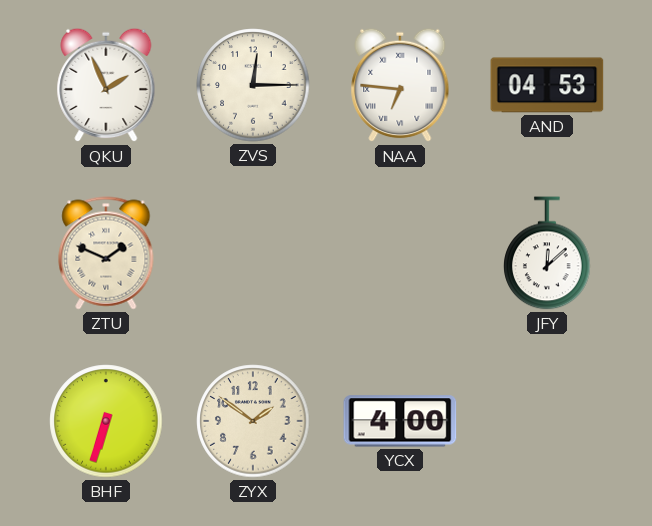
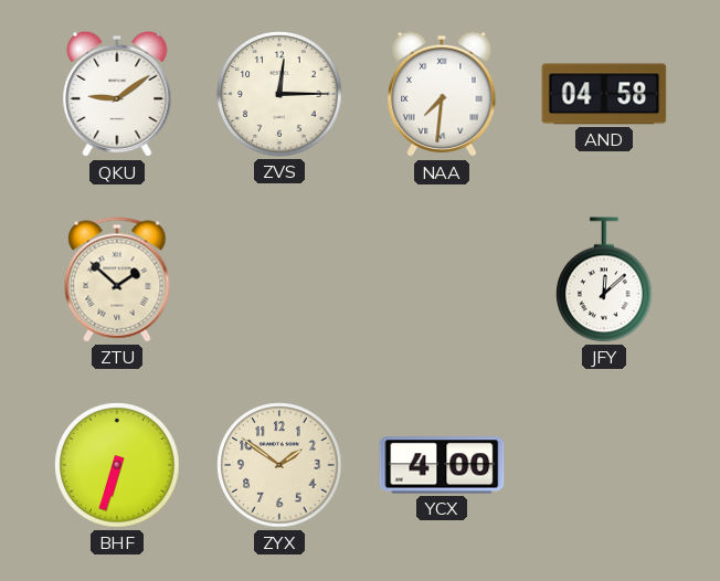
QKU: 1:56 -> 9:09
NAA: 6:46 -> 7:31
AND: 04:53 -> 04:58
ZTU: 1:49 -> 1:52
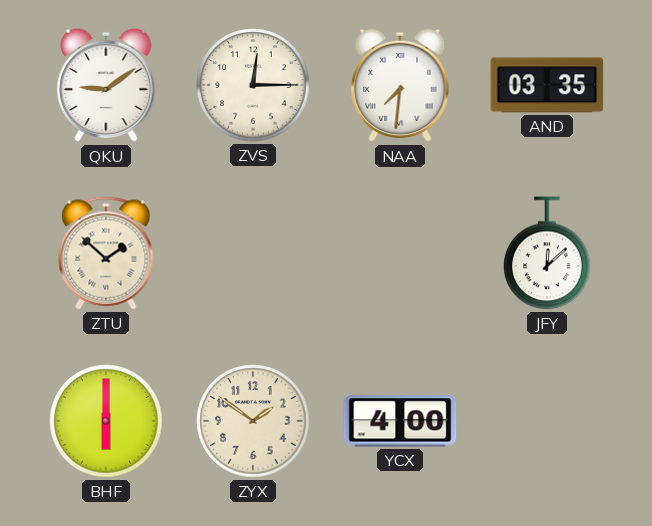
AND: 04:58 -> 03:35
BHF: 6:33 -> 6:00
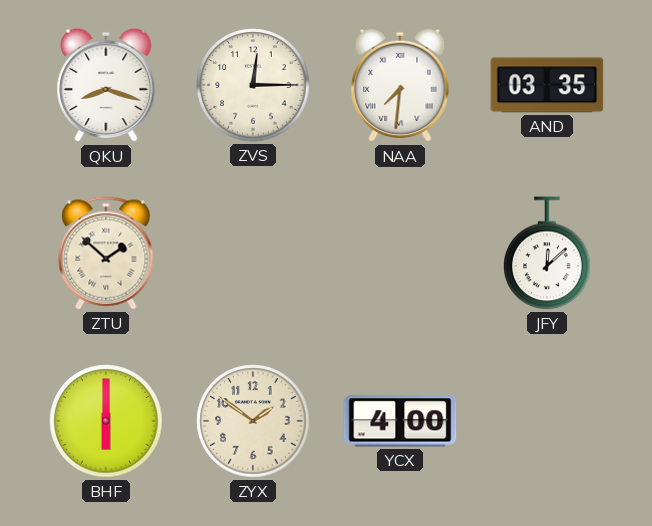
QKU: 9:09 -> 8:18
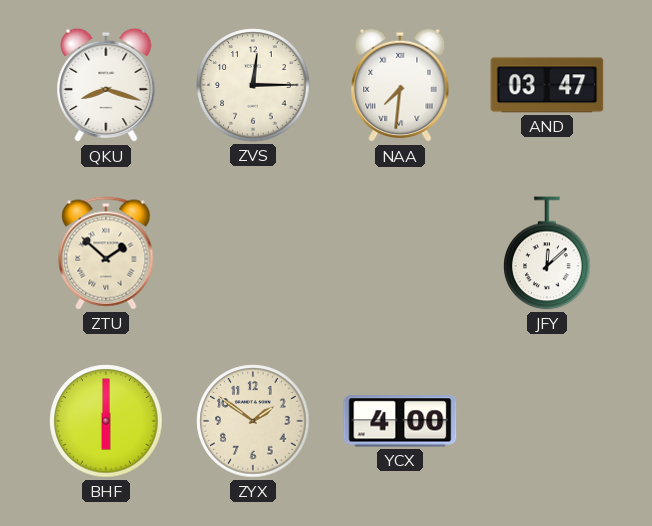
AND: 03:35 -> 03:47
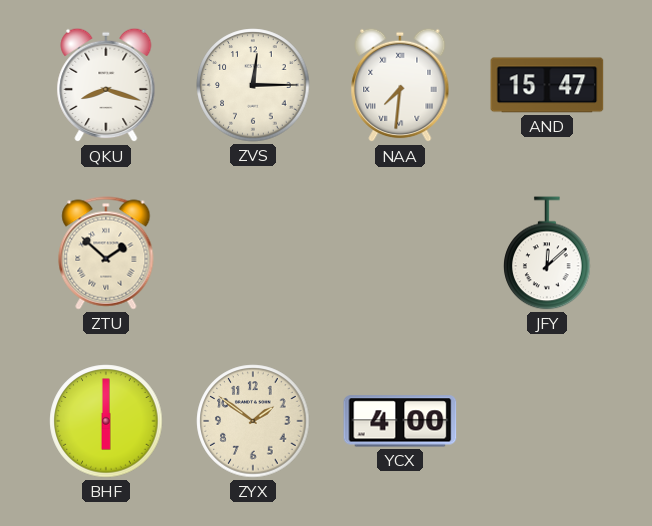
AND: 03:47 -> 15:47
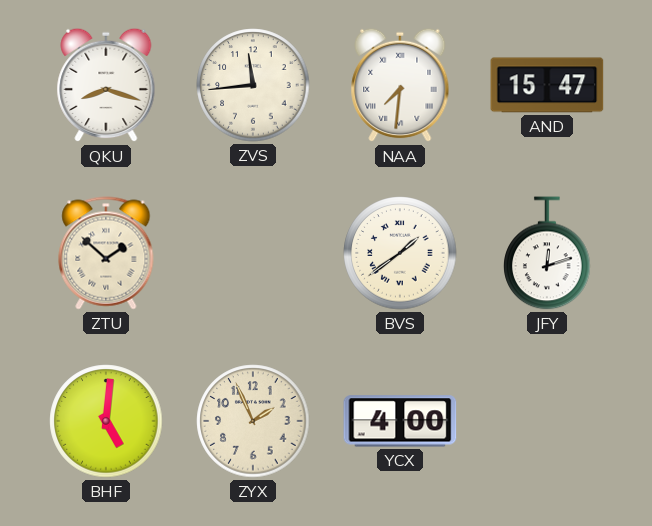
ZVS: 12:15 -> 11:44
BVS: none -> 1:39
JFY: 12:08 -> 12:12
BHF: 6:00 -> 5:01
ZYX: 1:51 -> 1:56
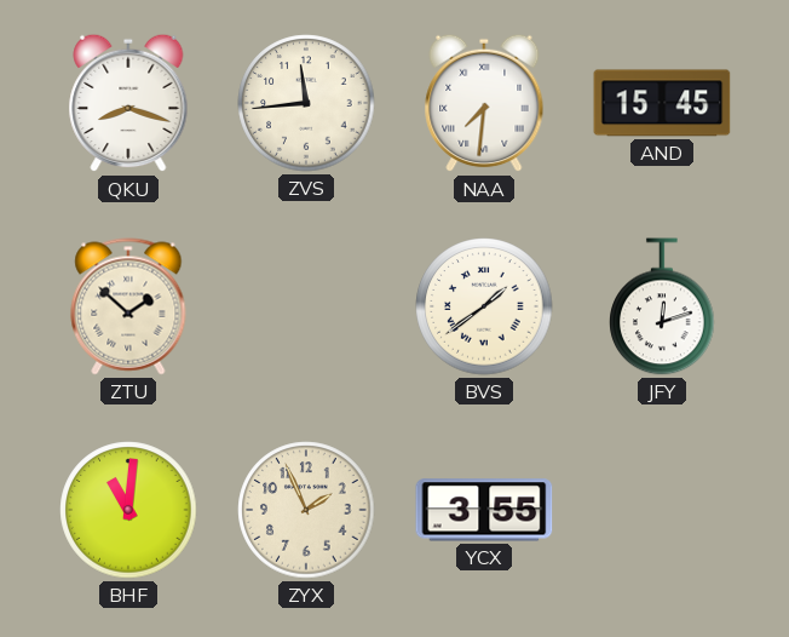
AND: 15:47 -> 15:45
BHF: 5:01 -> 11:01
YCX: 4:00 -> 3:55
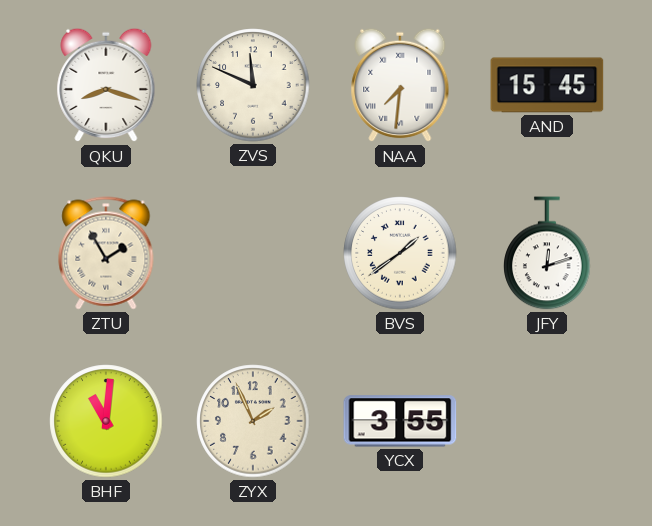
ZVS: 11:44 -> 11:49
ZTU: 1:52 -> 1:55
